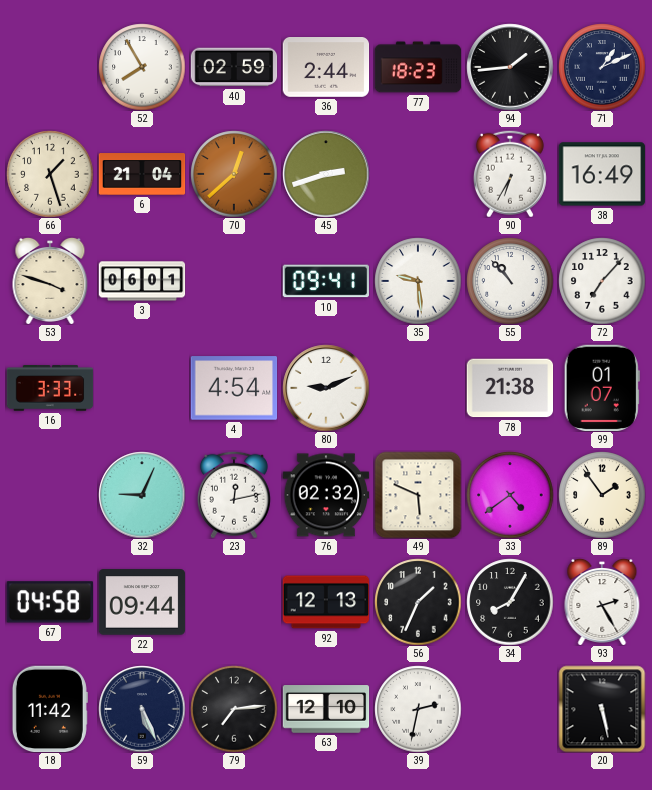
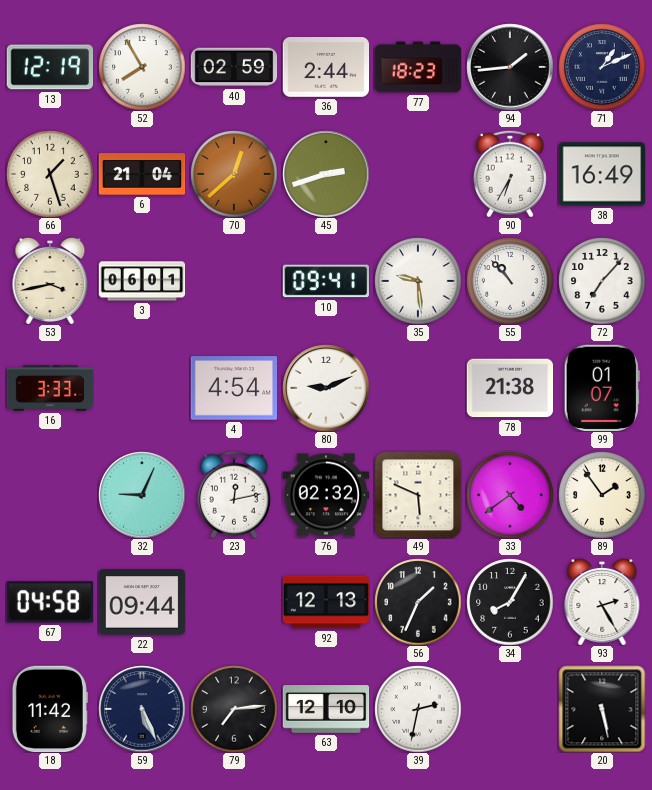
13: none -> 12:19
53: 3:48 -> 3:43
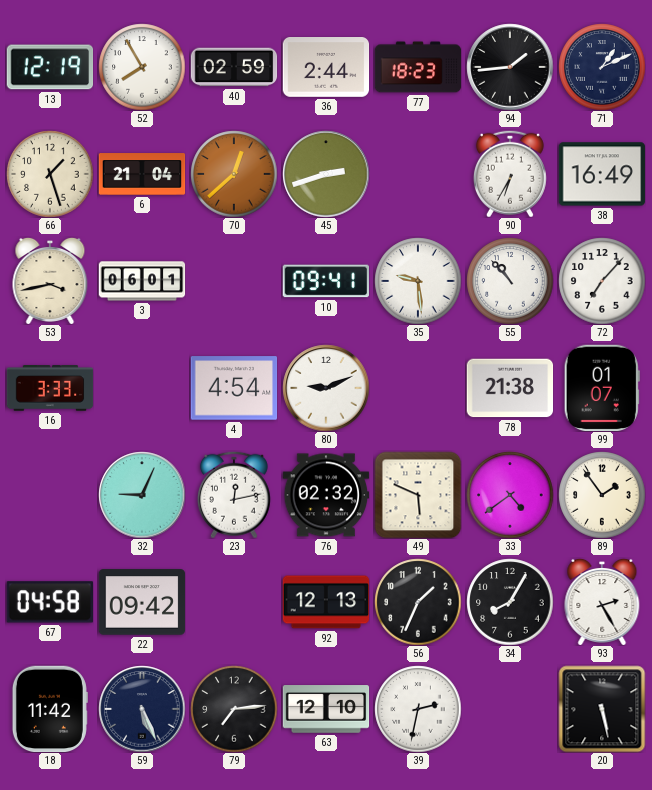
22: 09:44 -> 09:42
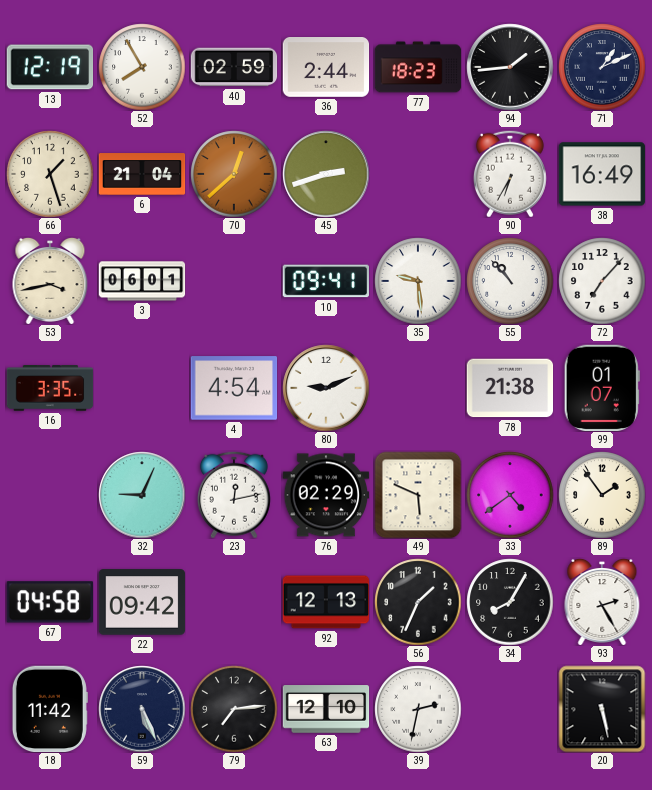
16: 3:33 -> 3:35
76: 02:32 -> 02:29
